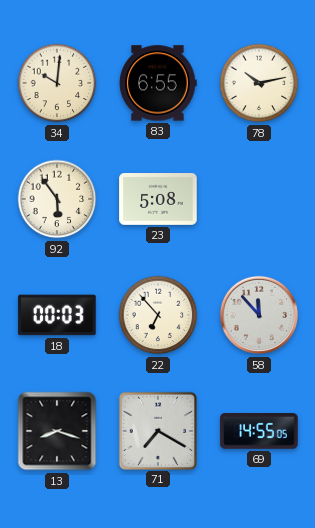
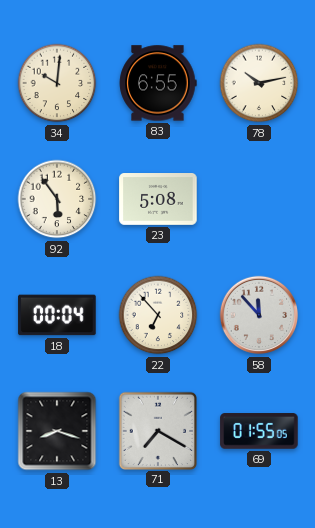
18: 00:03 -> 00:04
69: 14:55 -> 01:55
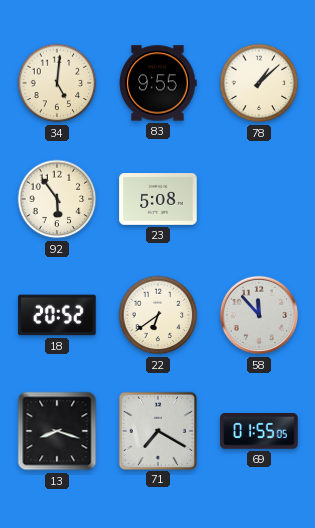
34: 10:01 -> 5:01
83: 6:55 -> 9:55
78: 10:13 -> 1:08
18: 00:04 -> 20:52
22: 6:53 -> 6:39
